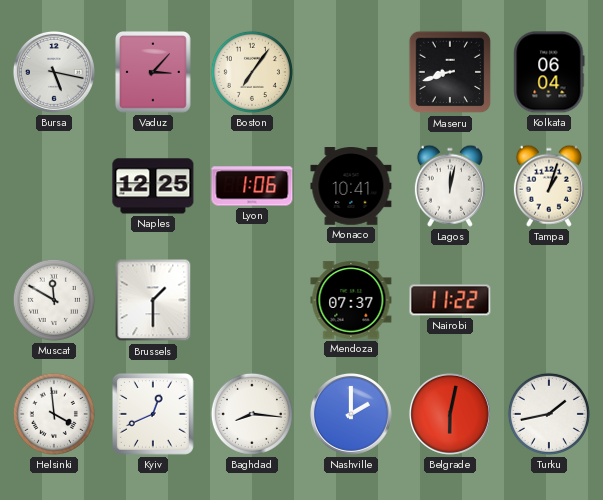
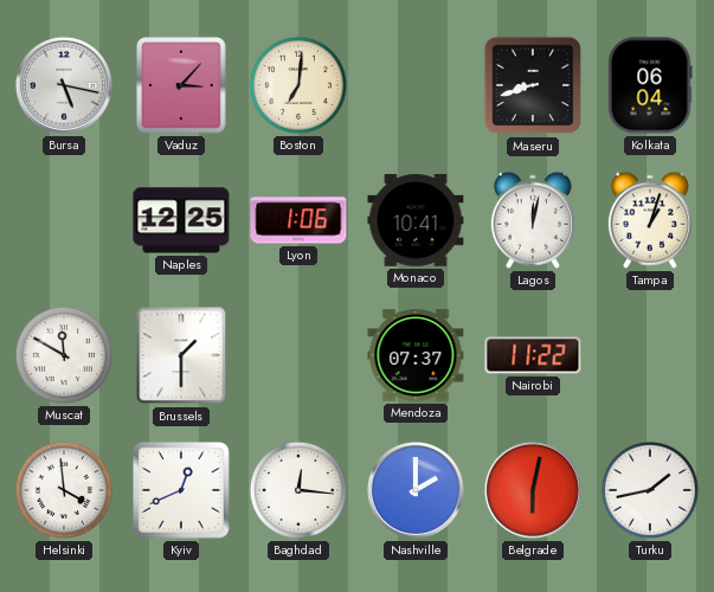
Boston: 7:06 -> 7:01
Baghdad: 8:16 -> 12:16
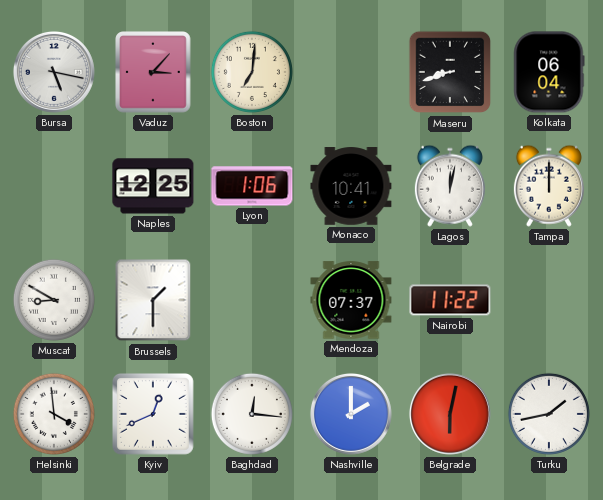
Tampa: 1:03 -> 12:00
Muscat: 11:50 -> 8:50
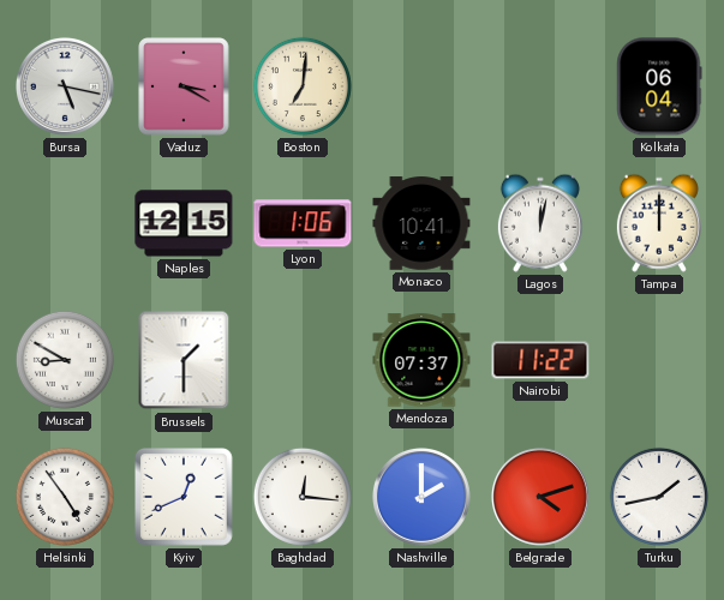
Vaduz: 3:07 -> 3:20
Maseru: 8:42 -> none
Naples: 12:25 -> 12:15
Helsinki: 3:59 -> 4:54
Belgrade: 6:02 -> 4:12
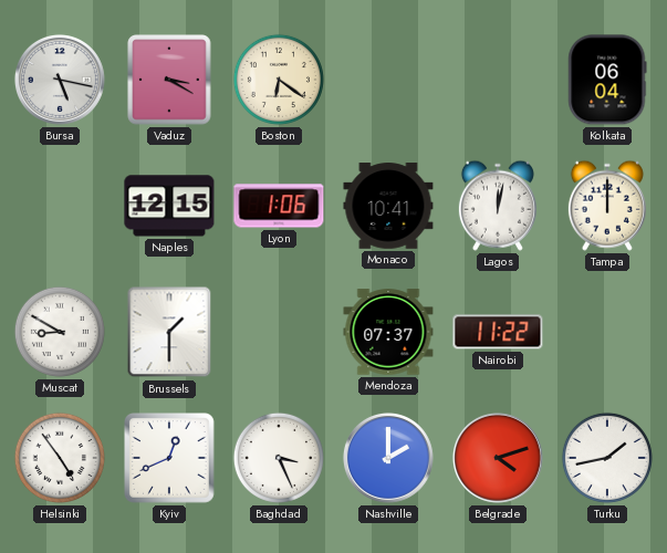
Boston: 7:01 -> 6:21
Baghdad: 12:16 -> 3:26
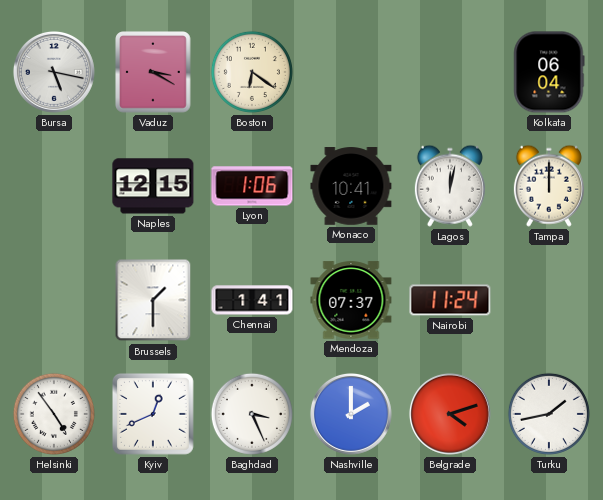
Muscat: 8:50 -> none
Chennai: none -> 1:41
Nairobi: 11:22 -> 11:24
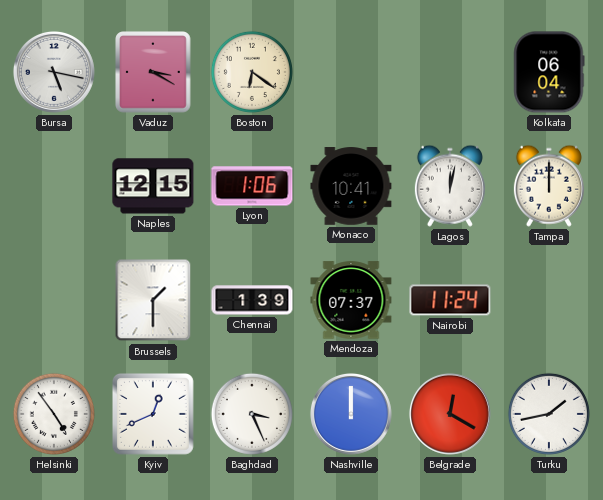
Chennai: 1:41 -> 1:39
Nashville: 2:00 -> 12:00
Belgrade: 4:12 -> 12:20
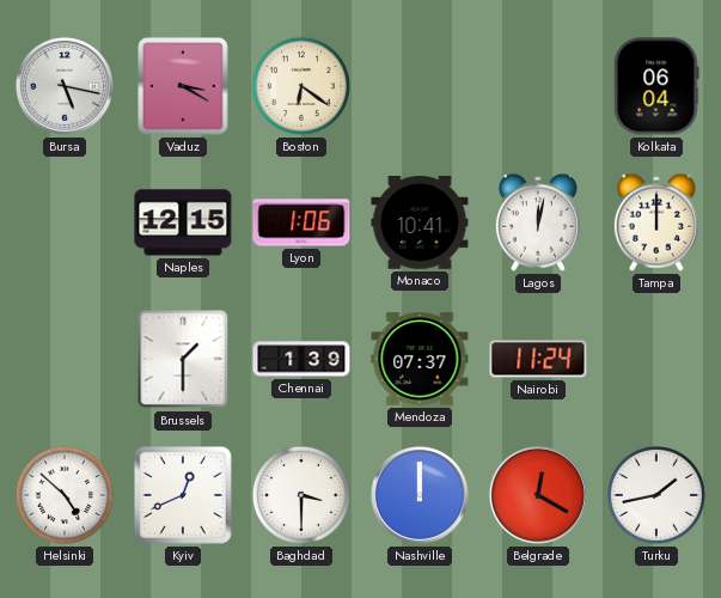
Helsinki: 4:54 -> 4:52
Baghdad: 3:26 -> 3:30
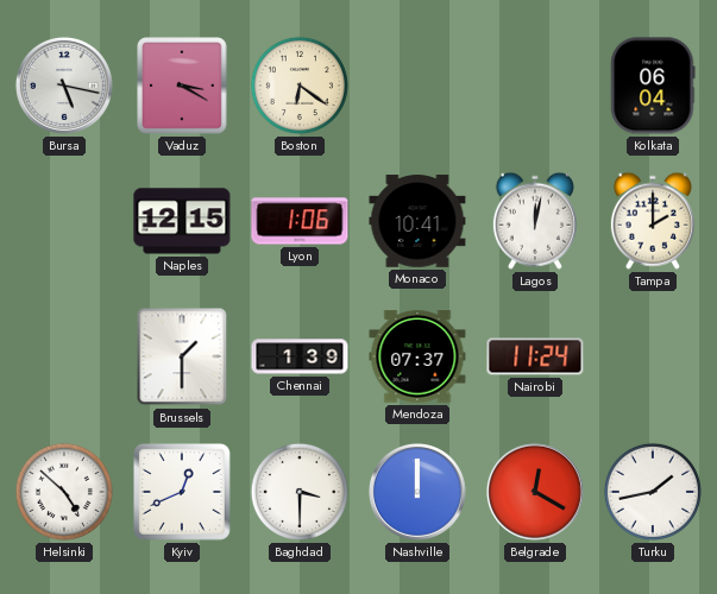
Tampa: 12:00 -> 2:00
